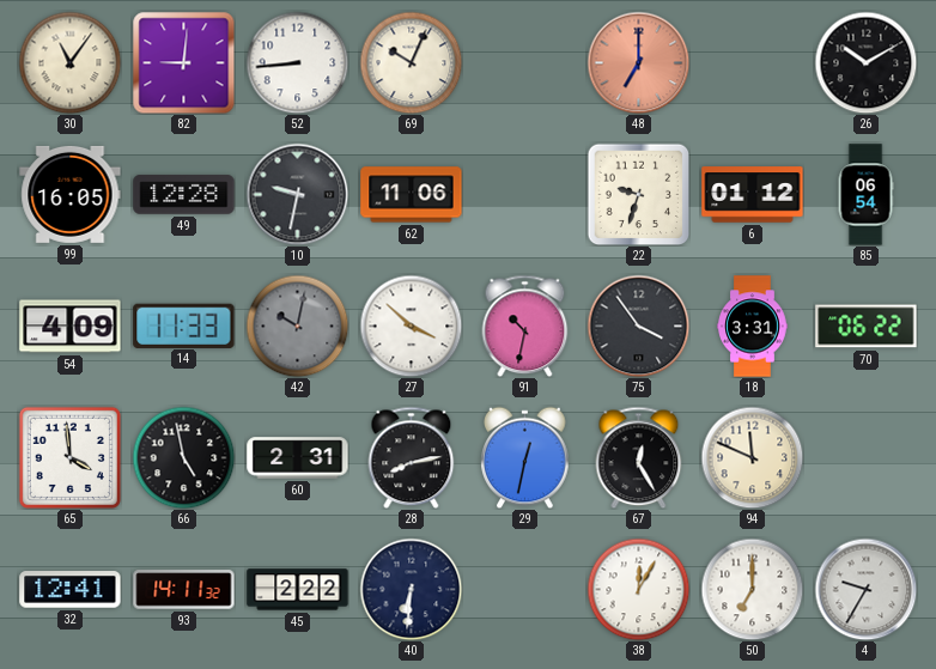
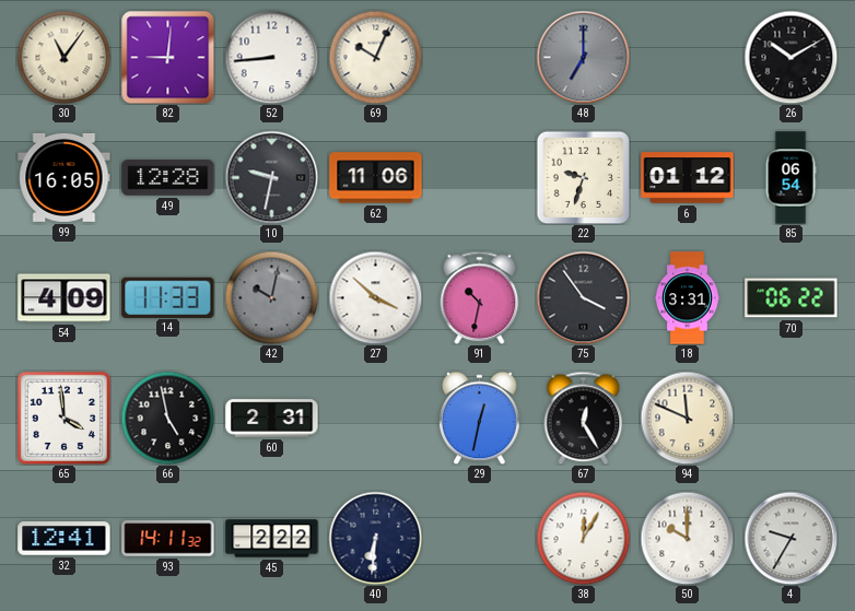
48 dial: salmon -> grey
28: 8:13 -> none
50: 7:00 -> 10:00
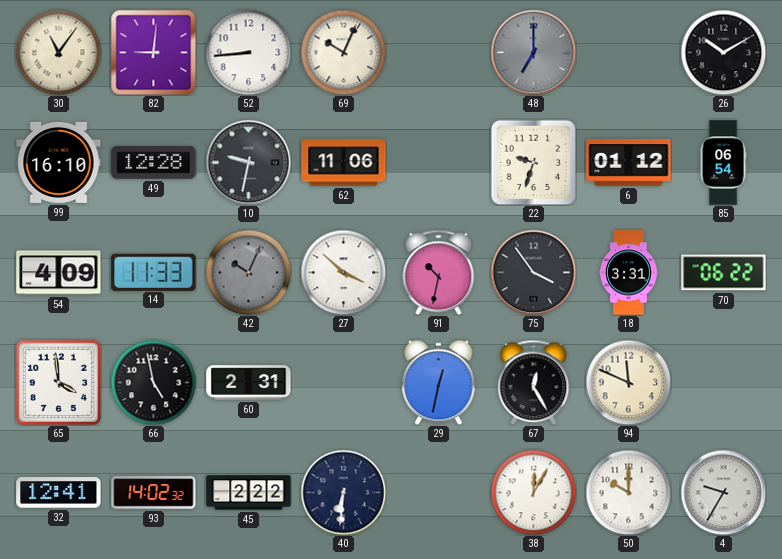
99: 16:05 -> 16:10
42: 10:02 -> 10:04
93: 14:11 -> 14:02
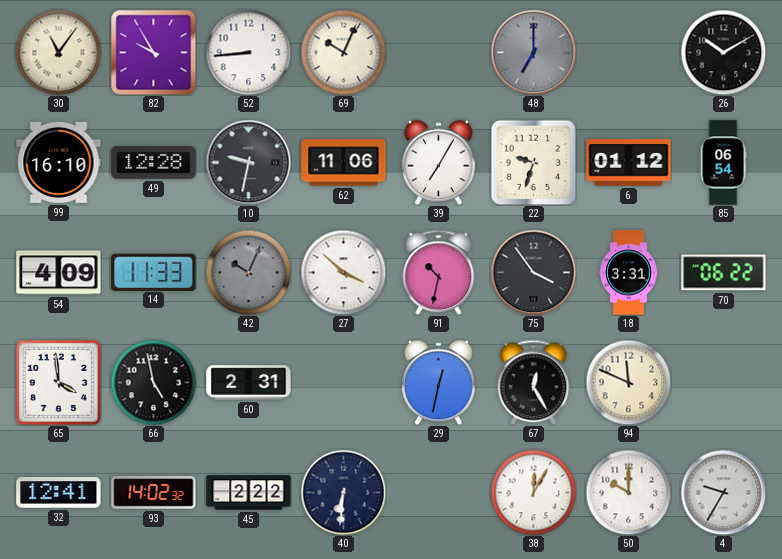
82: 9:01 -> 9:55
39: none -> 7:05
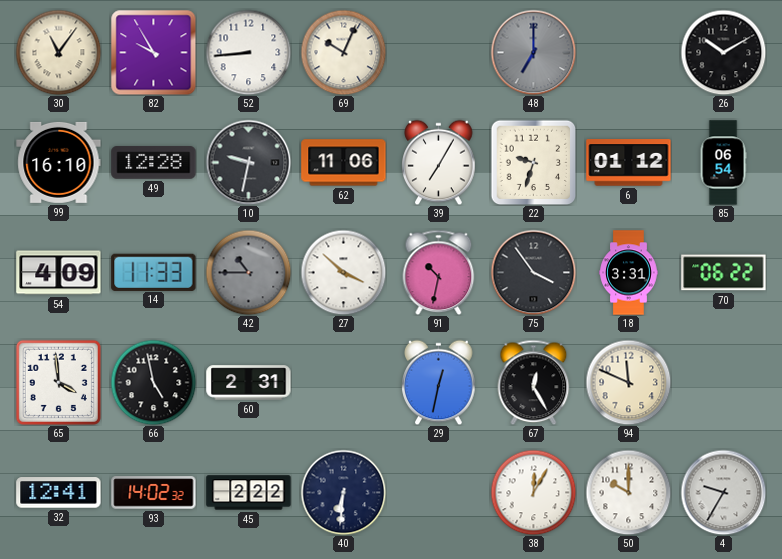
42: 10:04 -> 10:45
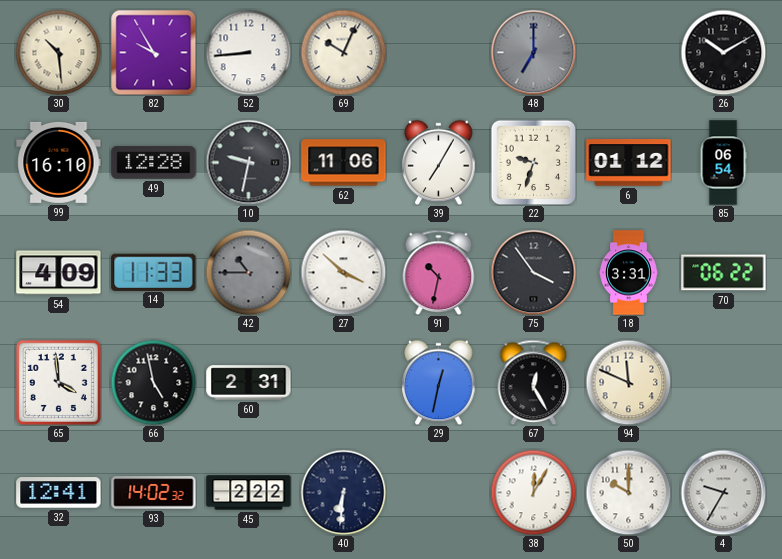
30: 11:06 -> 10:29
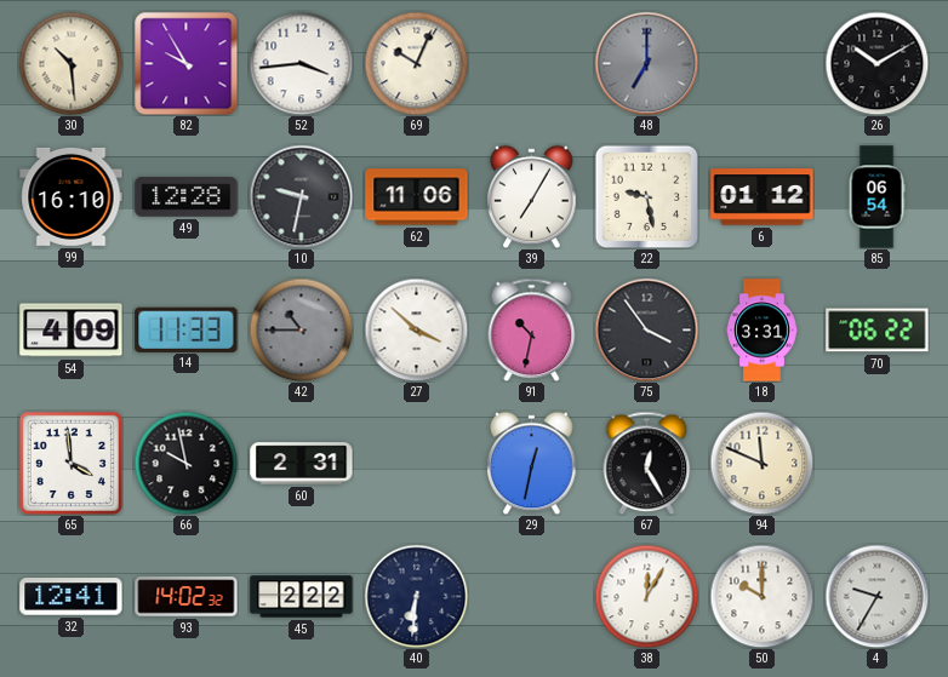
52: 8:44 -> 3:44
22: 9:33 -> 9:28
66: 4:58 -> 9:58
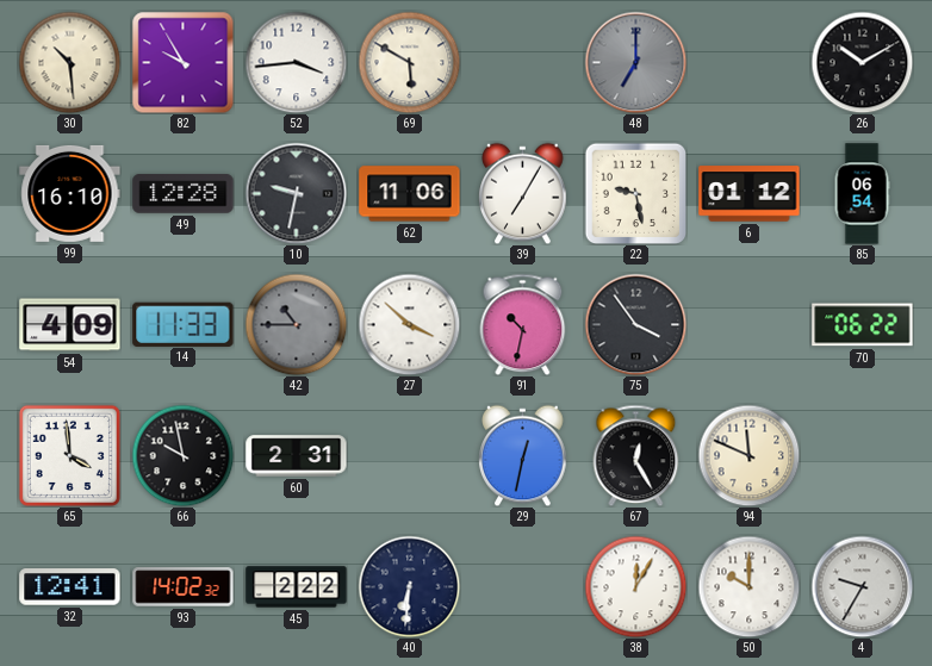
69: 10:04 -> 5:50
18: 3:31 -> none
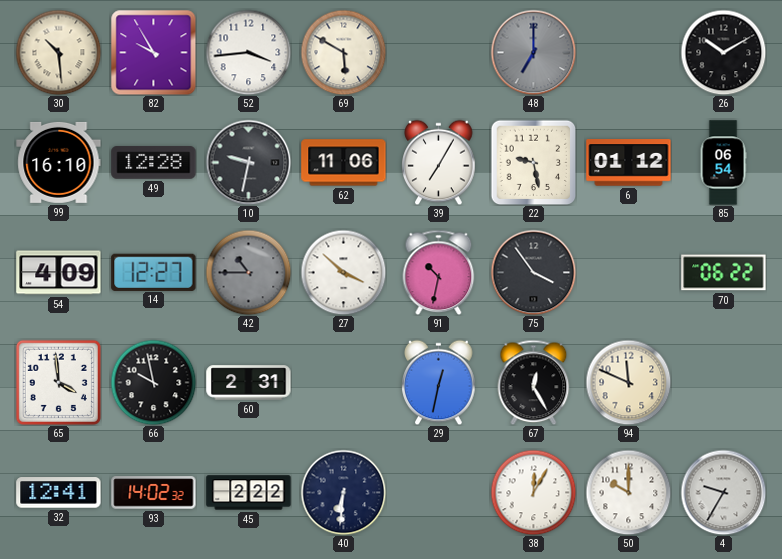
14: 11:33 -> 12:27
